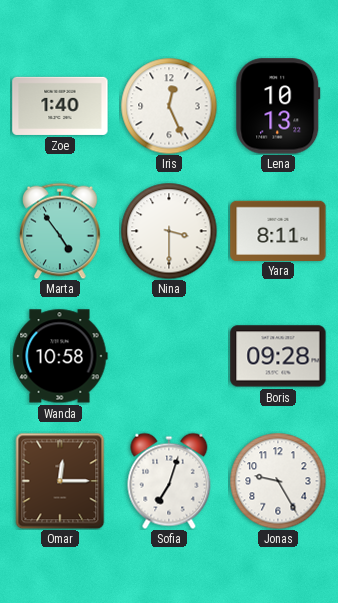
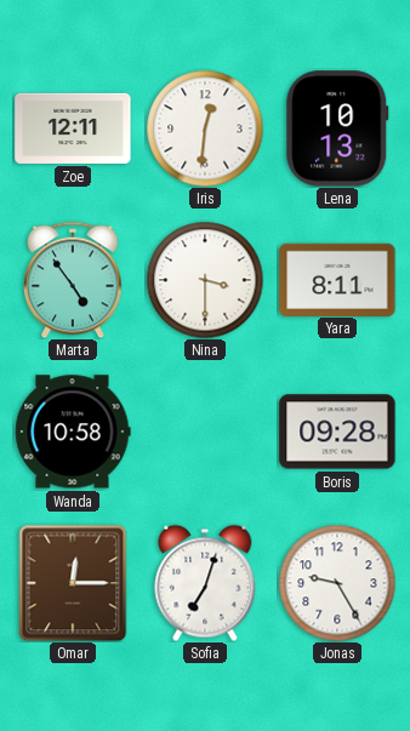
Zoe: 1:40 -> 12:11
Iris: 12:26 -> 12:31
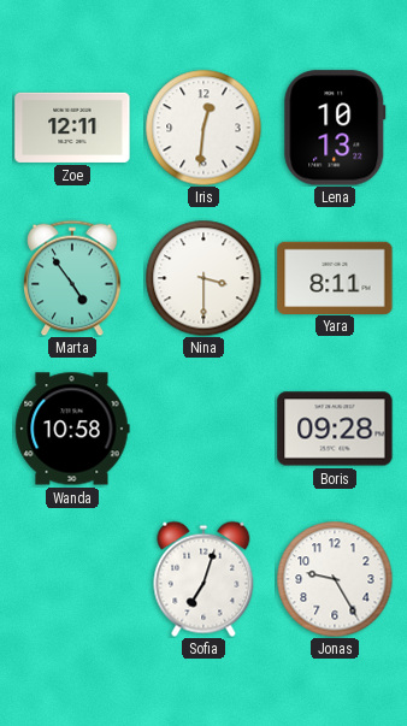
Omar: 12:15 -> none
